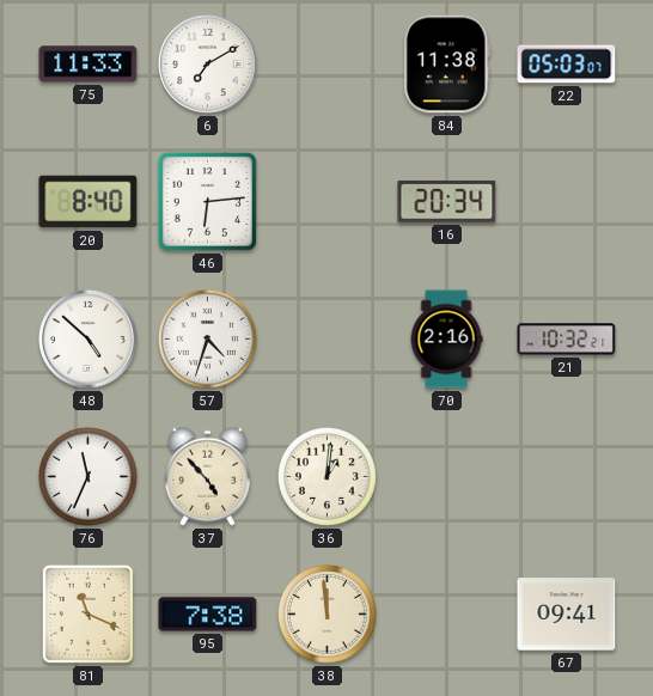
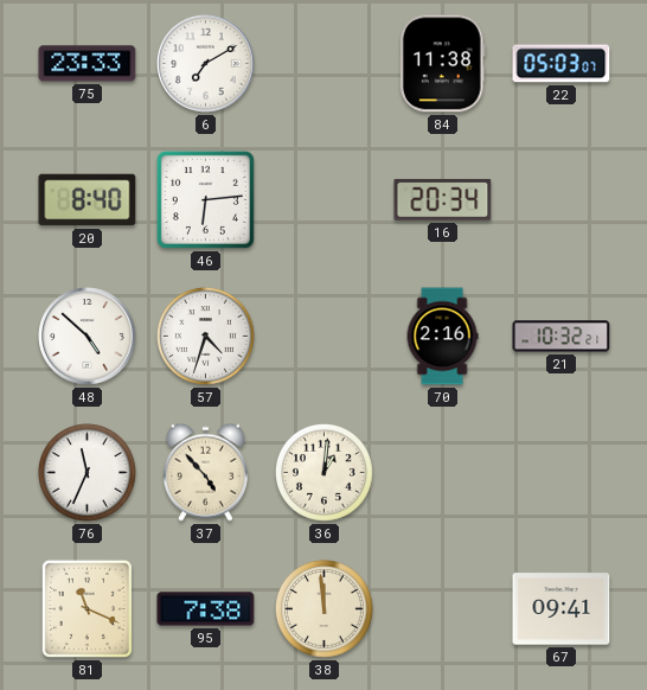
75: 11:33 -> 23:33
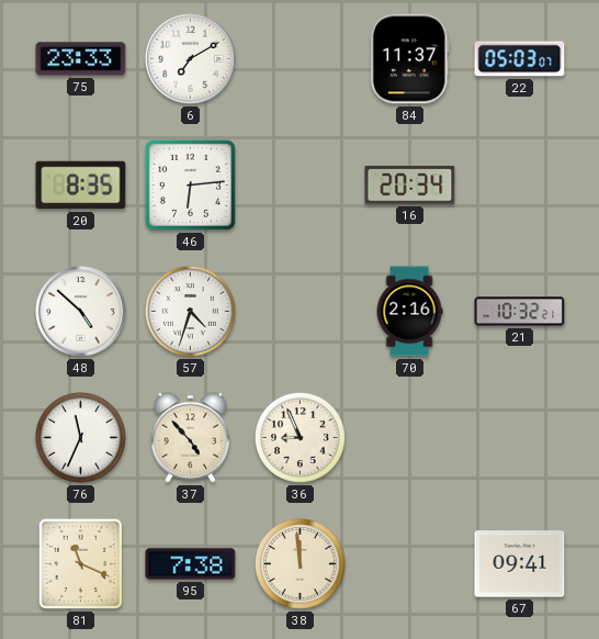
84: 11:38 -> 11:37
20: 8:40 -> 8:35
36: 1:01 -> 8:56
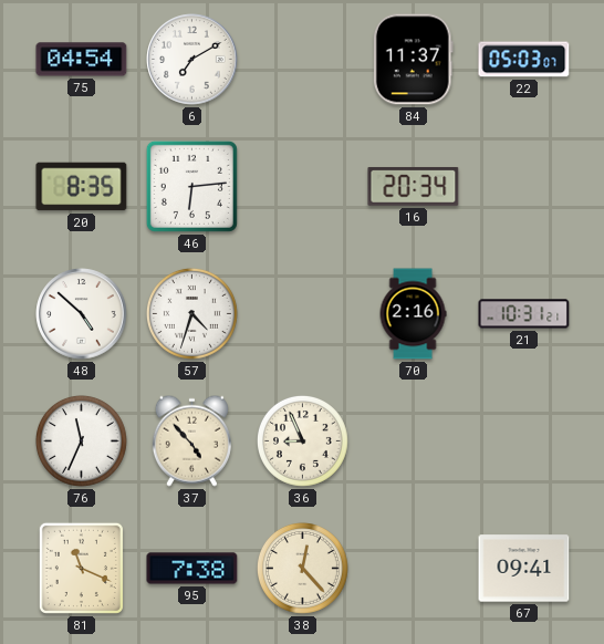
75: 23:33 -> 04:54
21: 10:32 -> 10:31
38: 11:59 -> 12:23
